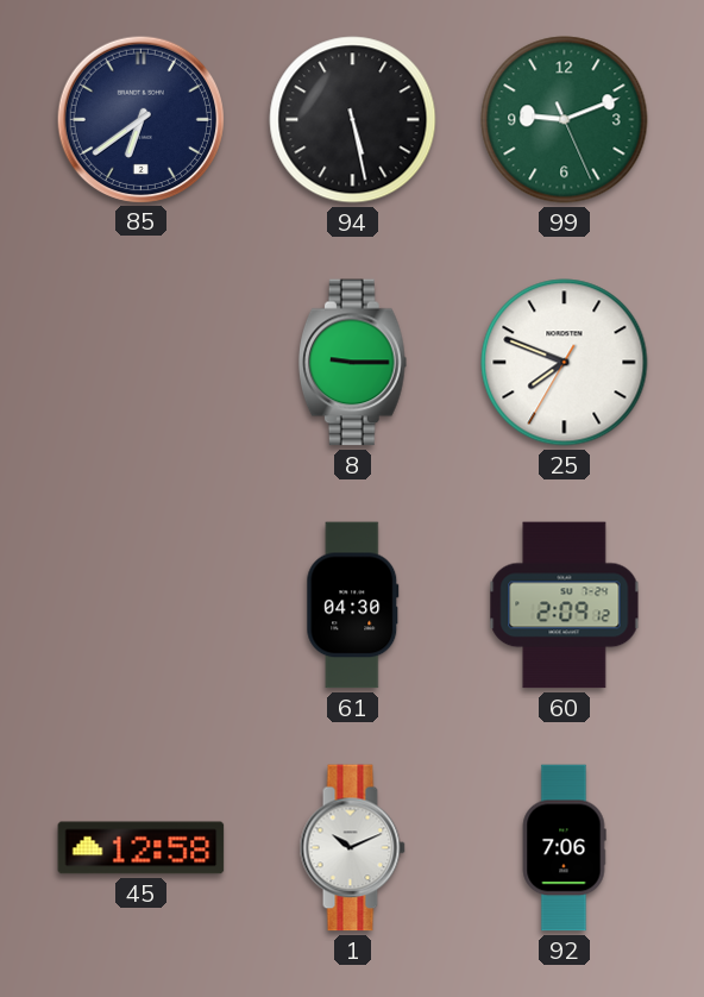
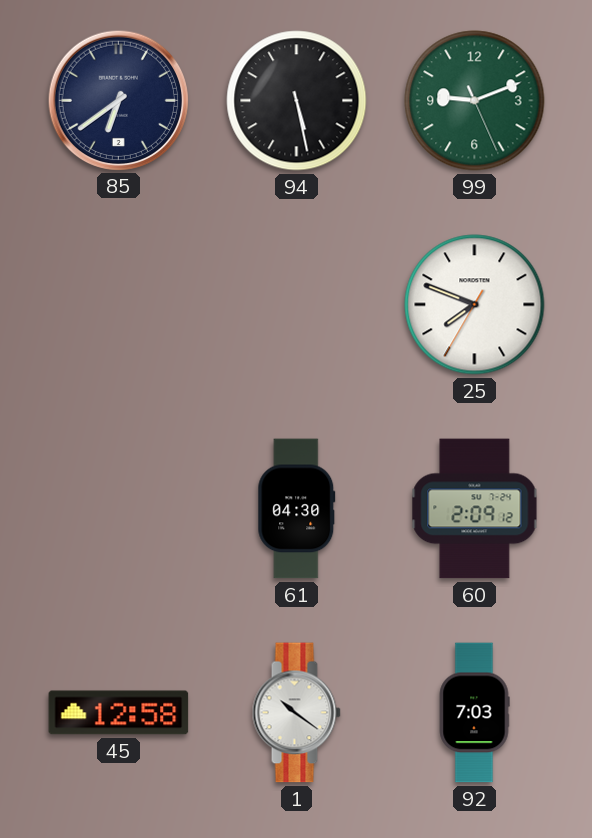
8: 9:15 -> none
1: 10:11 -> 10:21
92: 7:06 -> 7:03
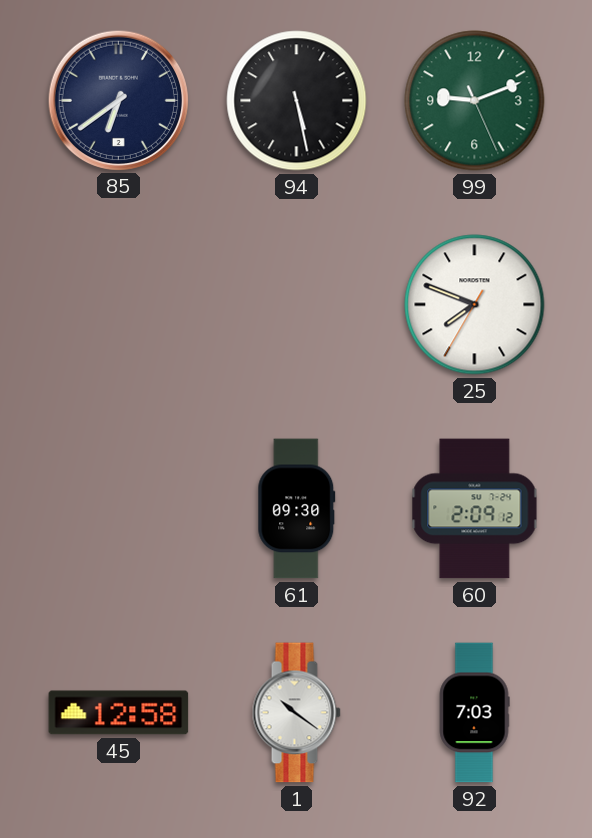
61: 04:30 -> 09:30
